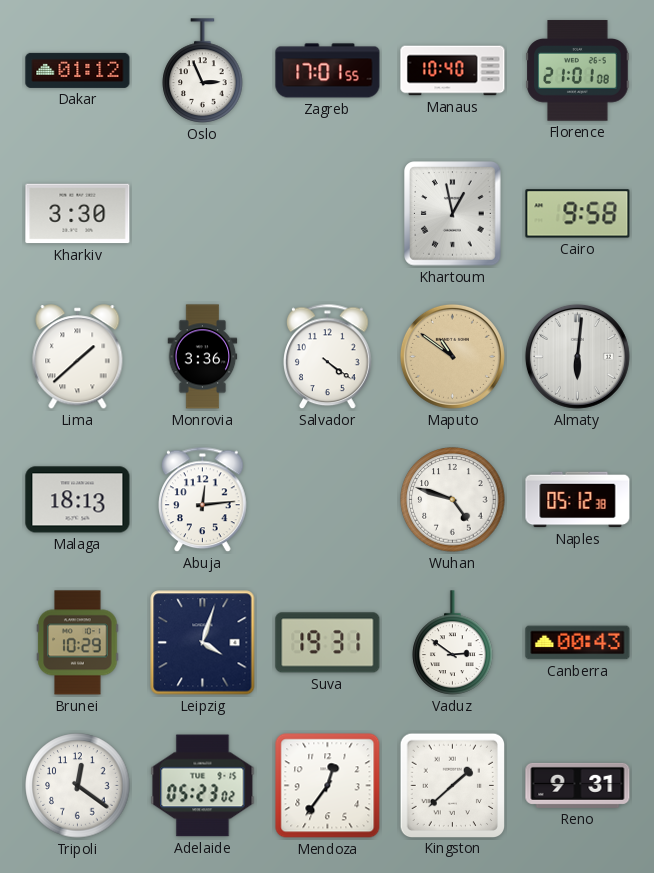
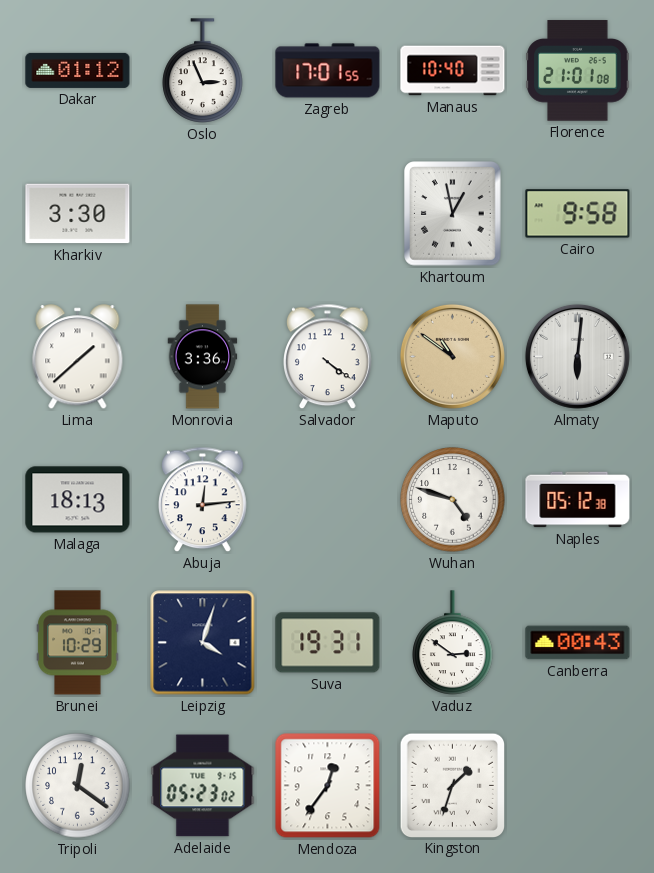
Kingston: 1:38 -> 1:33
Reno: 9:31 -> none
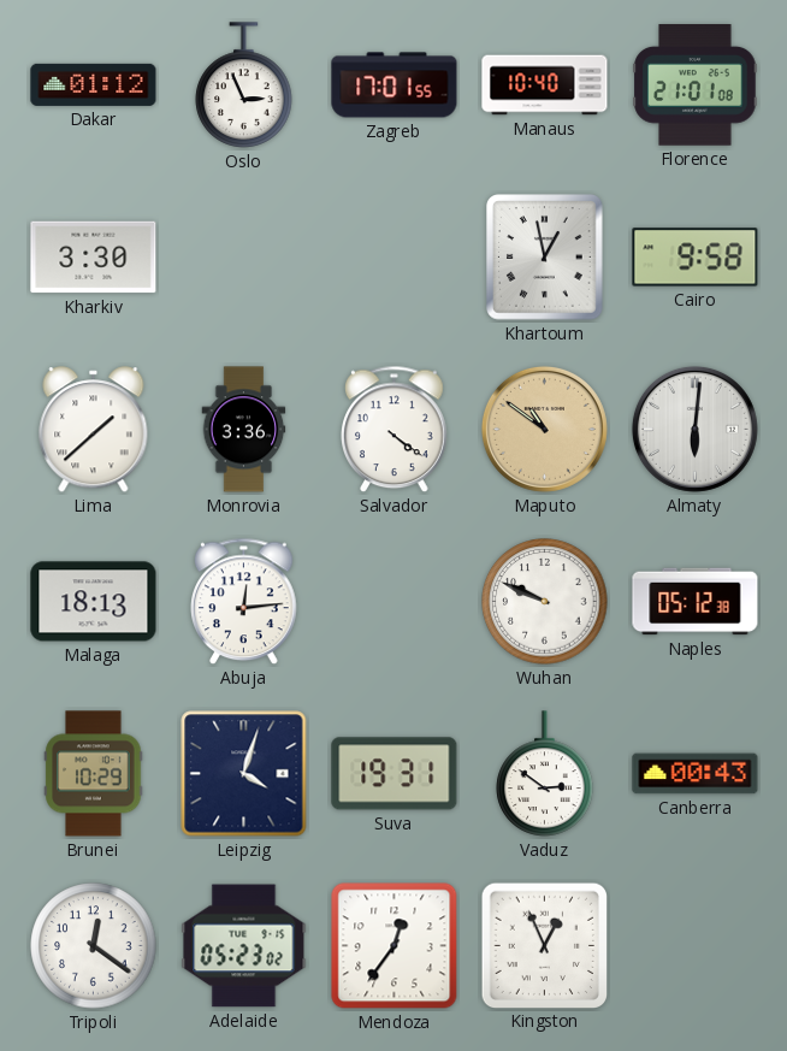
Wuhan: 4:48 -> 9:49
Kingston: 1:33 -> 12:56
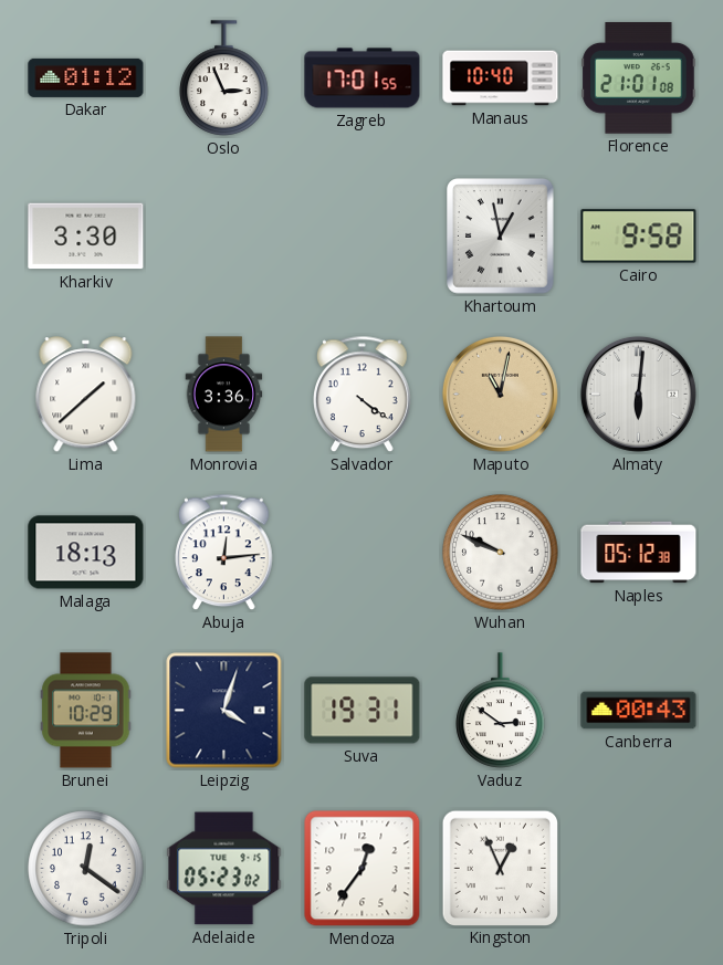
Maputo: 10:51 -> 11:02
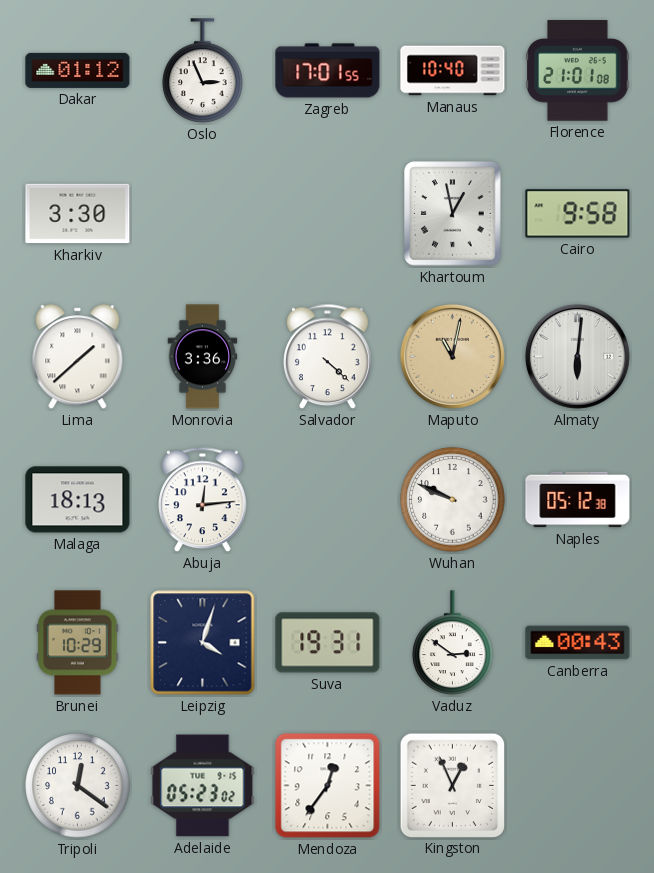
Salvador: 4:21 -> 4:22
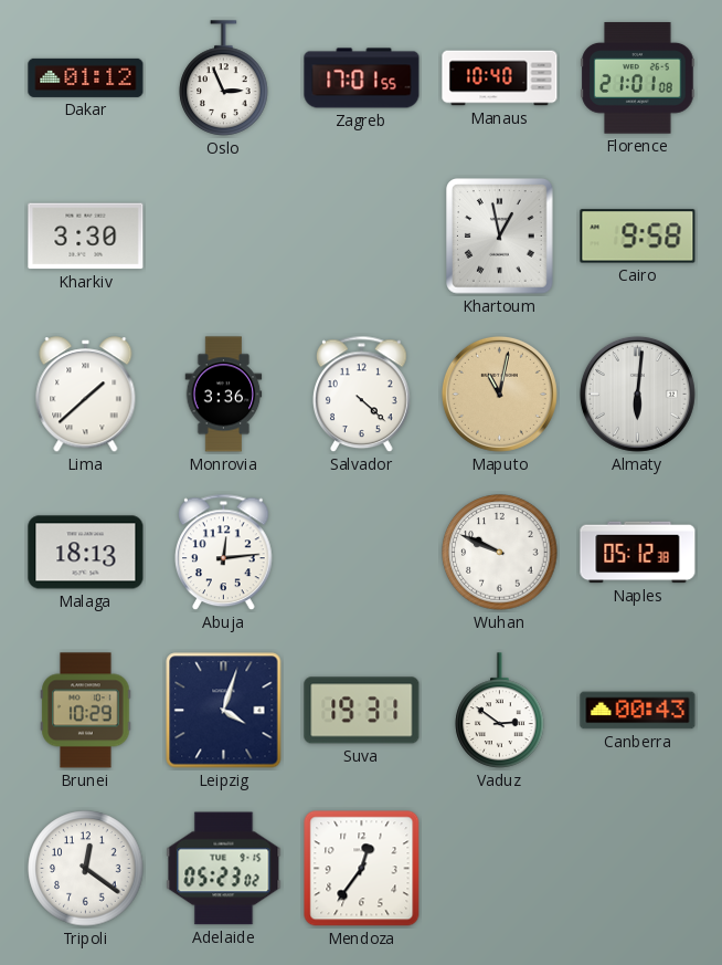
Kingston: 12:56 -> none
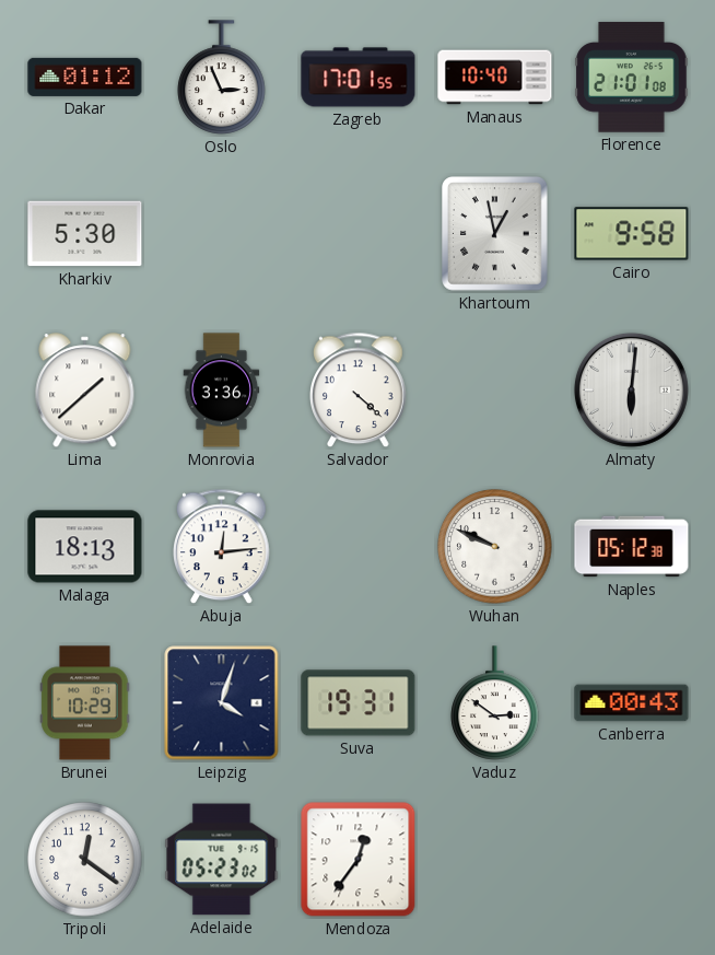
Kharkiv: 3:30 -> 5:30
Maputo: 11:02 -> none
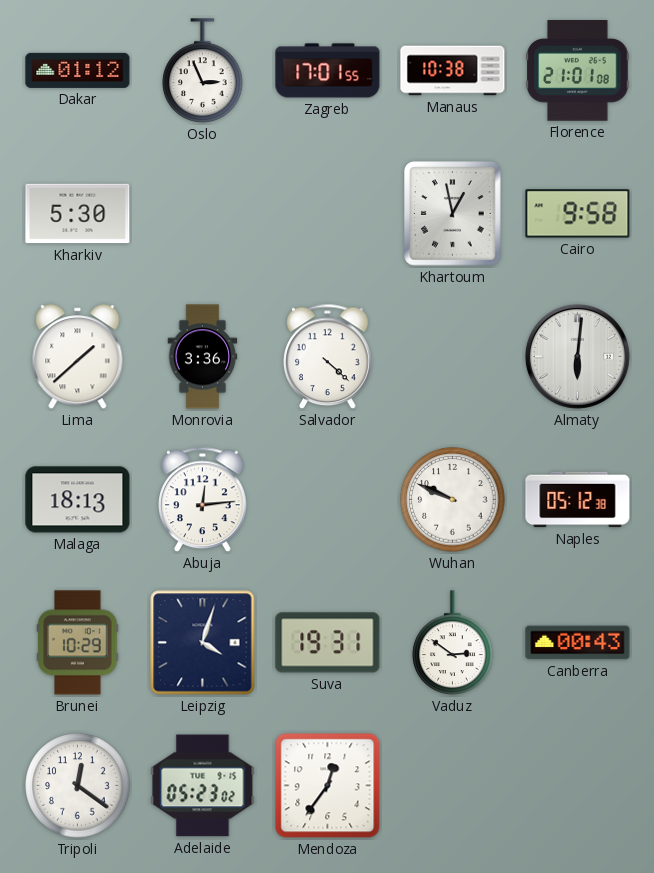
Manaus: 10:40 -> 10:38
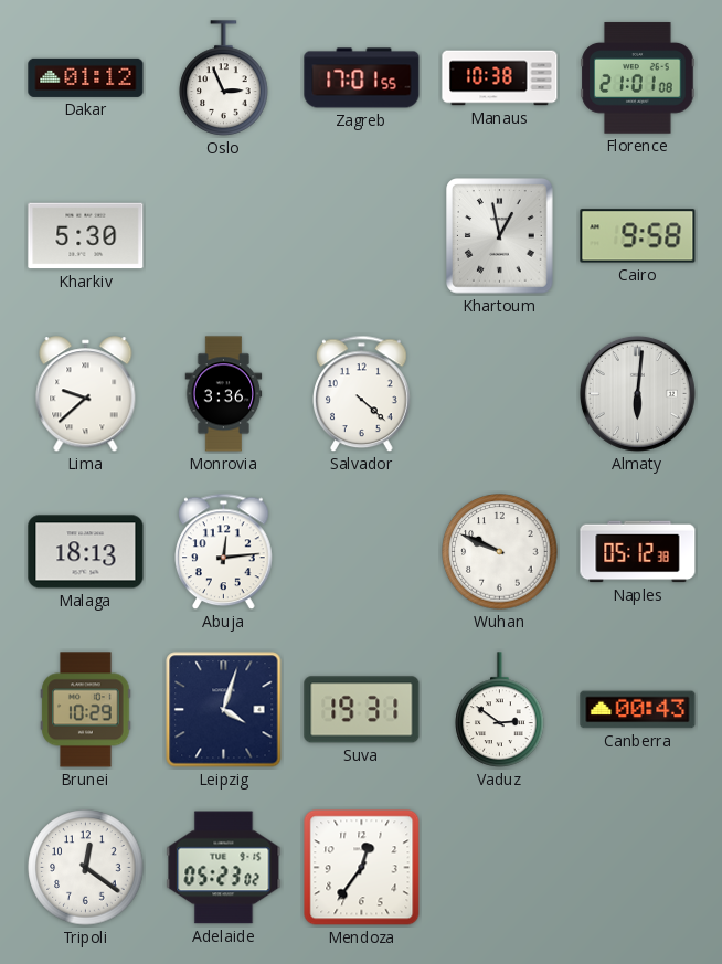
Lima: 1:38 -> 9:38
